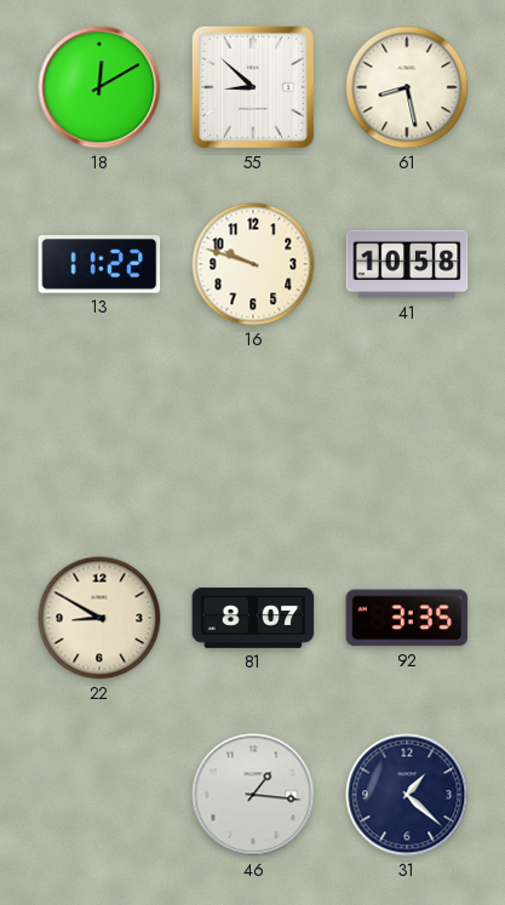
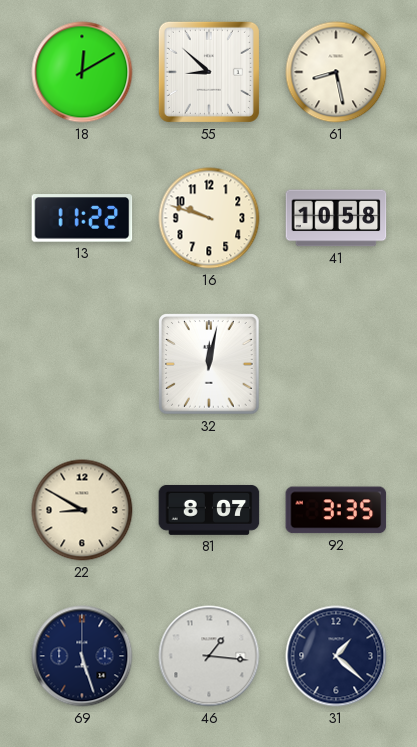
32: none -> 12:02
69: none -> 5:27
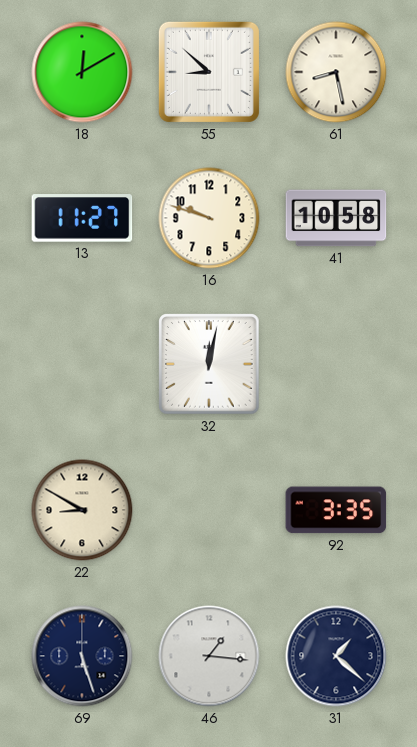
13: 11:22 -> 11:27
81: 8:07 -> none
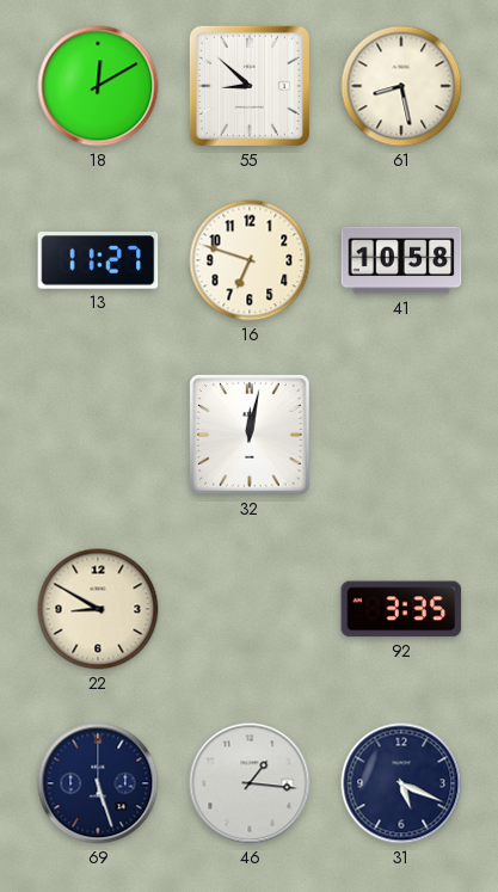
16: 9:48 -> 6:48
31: 1:22 -> 5:19
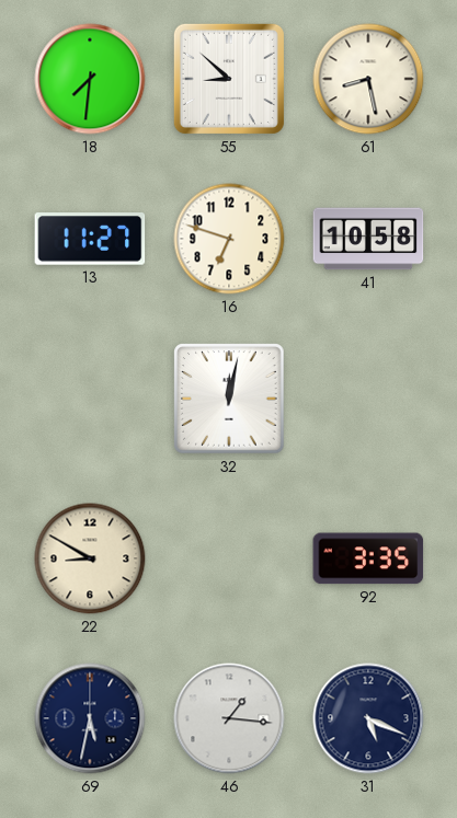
18: 12:10 -> 7:31
69: 5:27 -> 5:32
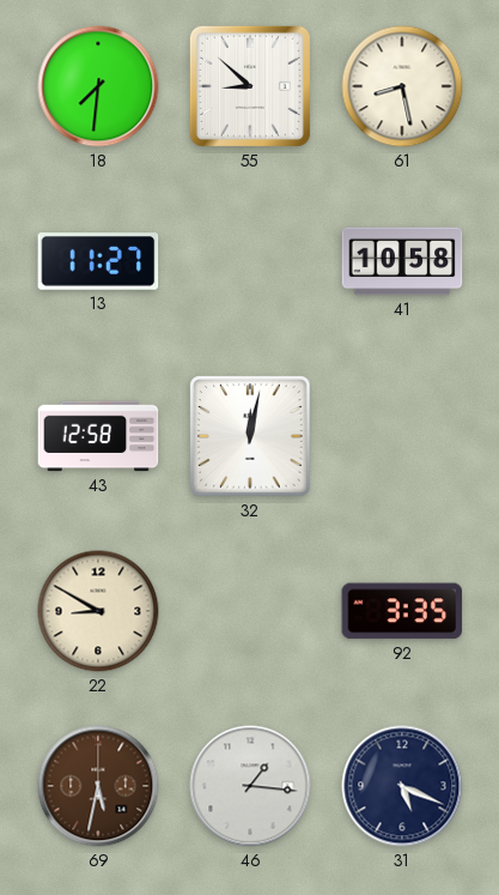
16: 6:48 -> none
43: none -> 12:58
69 dial: navy -> brown
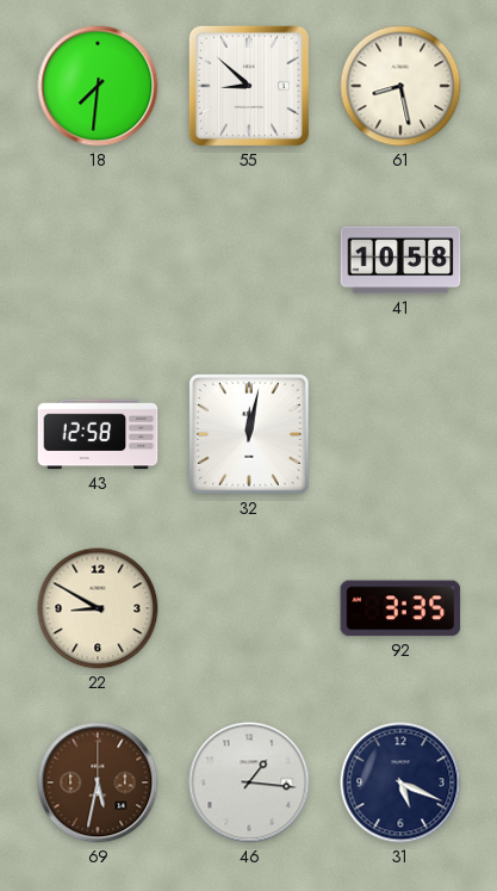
13: 11:27 -> none
